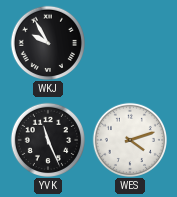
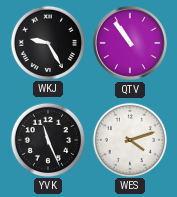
WKJ: 9:55 -> 9:25
QTV: none -> 10:54
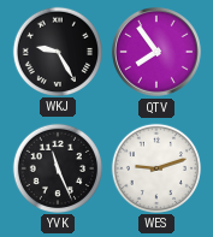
QTV: 10:54 -> 7:54
WES: 4:12 -> 9:12
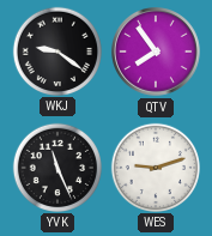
WKJ: 9:25 -> 9:21
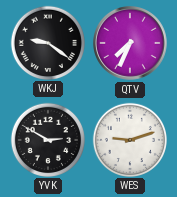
QTV: 7:54 -> 7:34
YVK: 11:26 -> 2:50
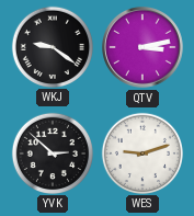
QTV: 7:34 -> 3:13
YVK: 2:50 -> 2:52
